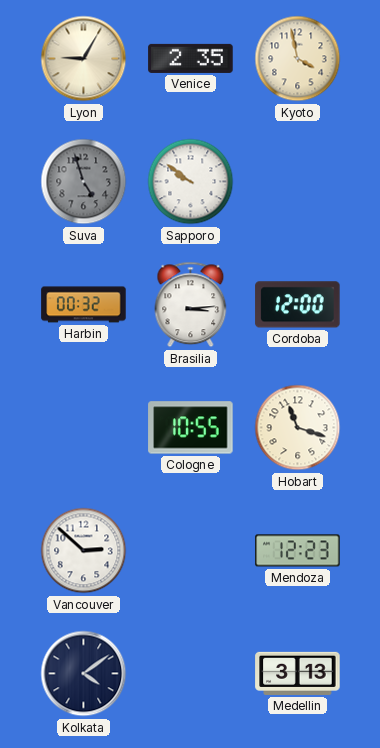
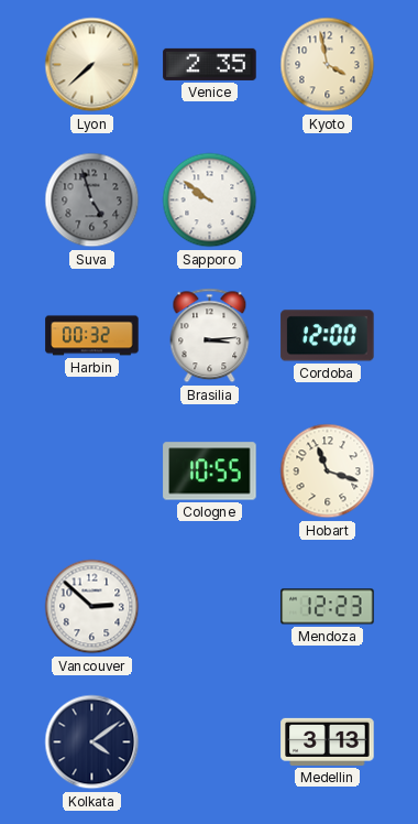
Lyon: 9:05 -> 7:38
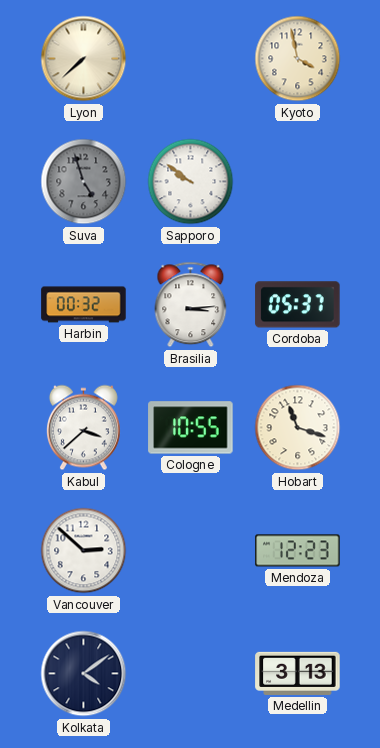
Venice: 2:35 -> none
Cordoba: 12:00 -> 05:37
Kabul: none -> 3:38
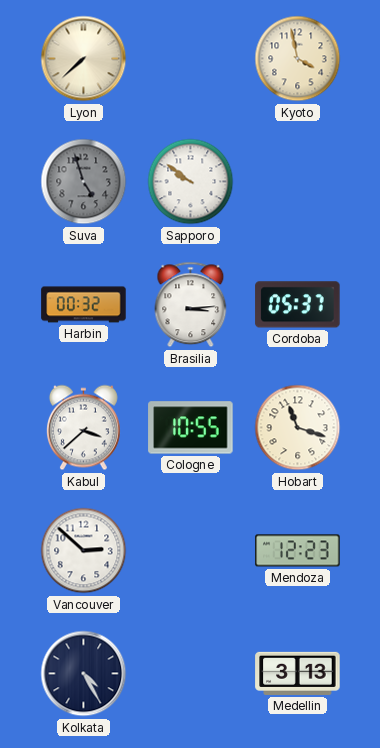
Kolkata: 4:09 -> 4:25
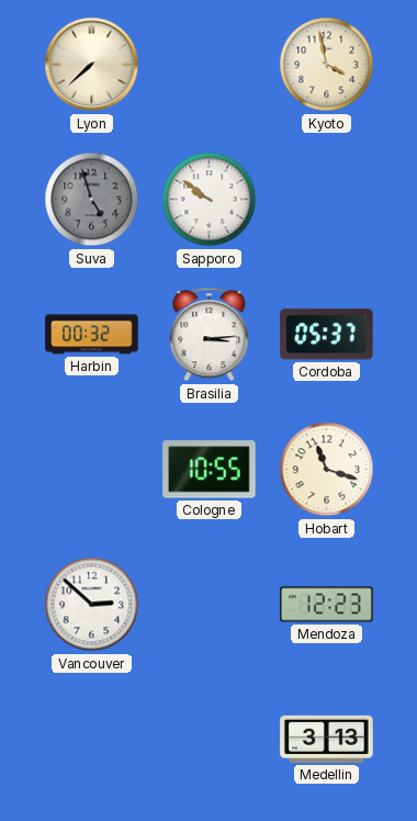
Kabul: 3:38 -> none
Kolkata: 4:25 -> none
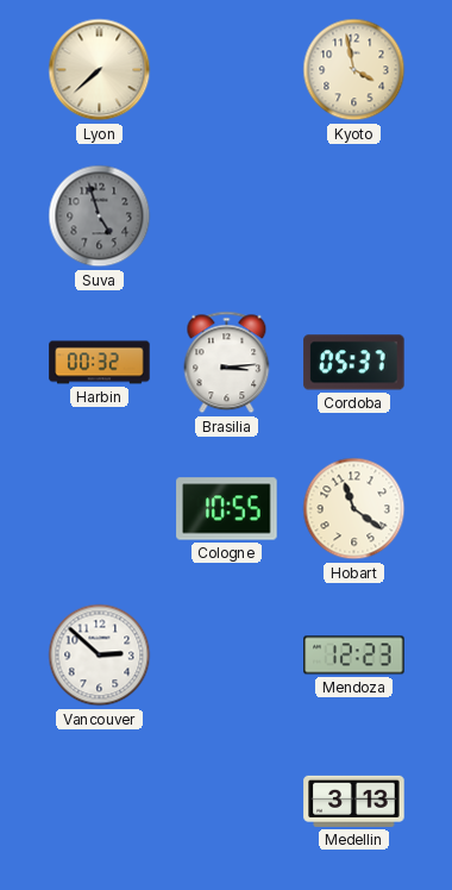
Sapporo: 9:51 -> none
Hobart: 11:18 -> 11:21
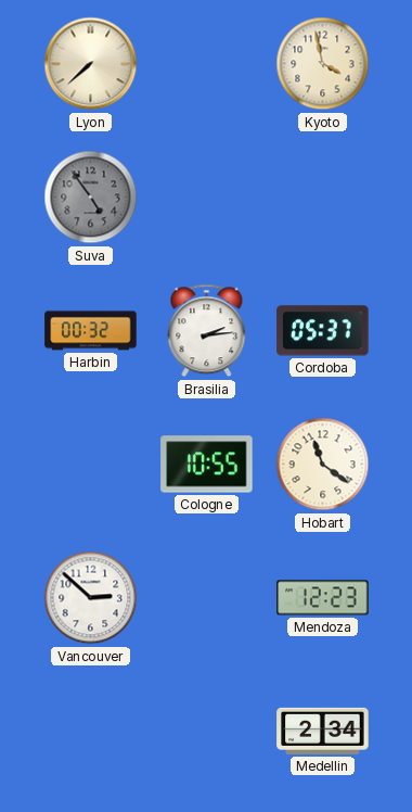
Suva: 4:57 -> 4:54
Brasilia: 3:14 -> 2:14
Medellin: 3:13 -> 2:34
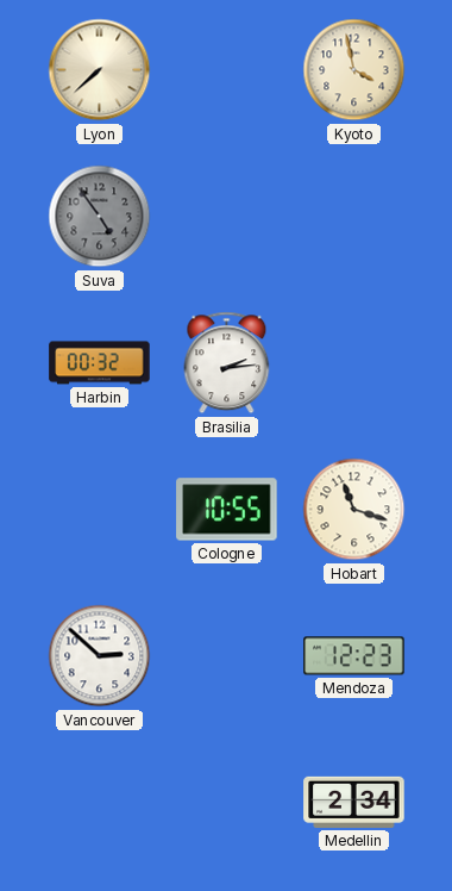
Cordoba: 05:37 -> none
Hobart: 11:21 -> 11:18
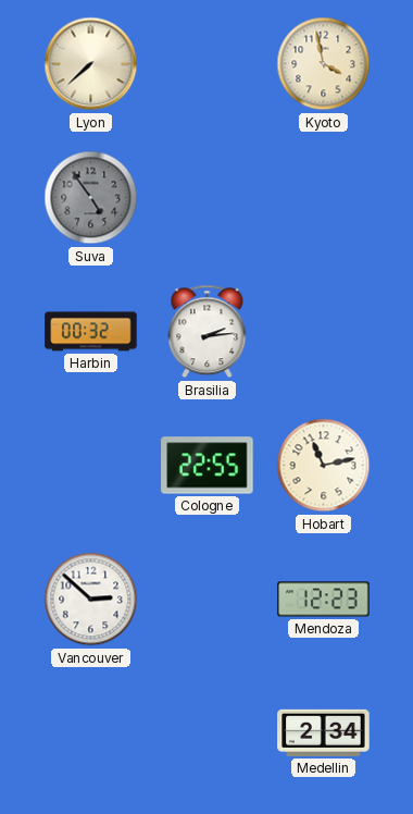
Cologne: 10:55 -> 22:55
Hobart: 11:18 -> 11:13
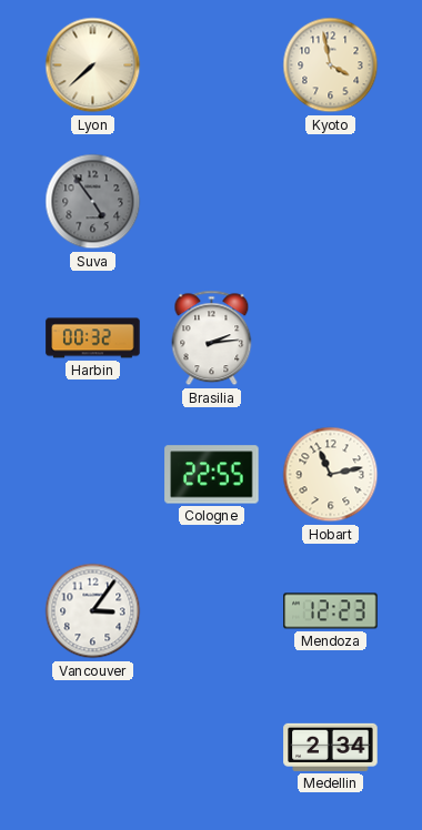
Vancouver: 2:52 -> 3:06
